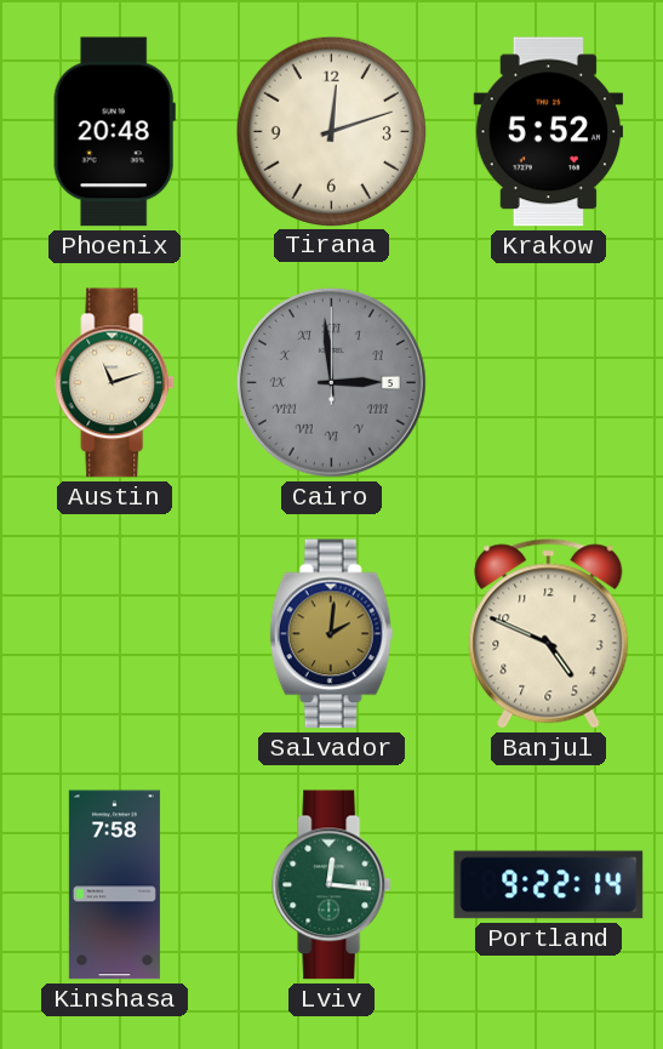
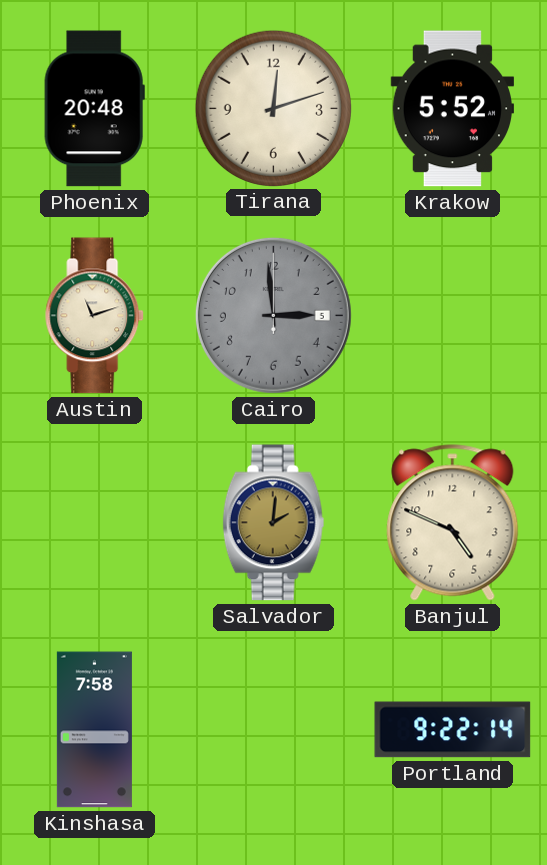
Cairo numerals: Roman -> Arabic
Lviv: 12:16 -> none
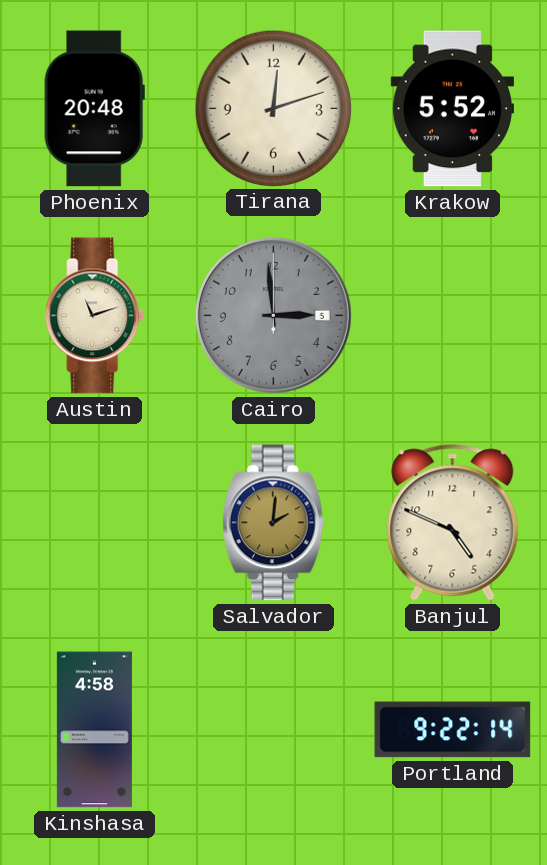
Kinshasa: 7:58 -> 4:58
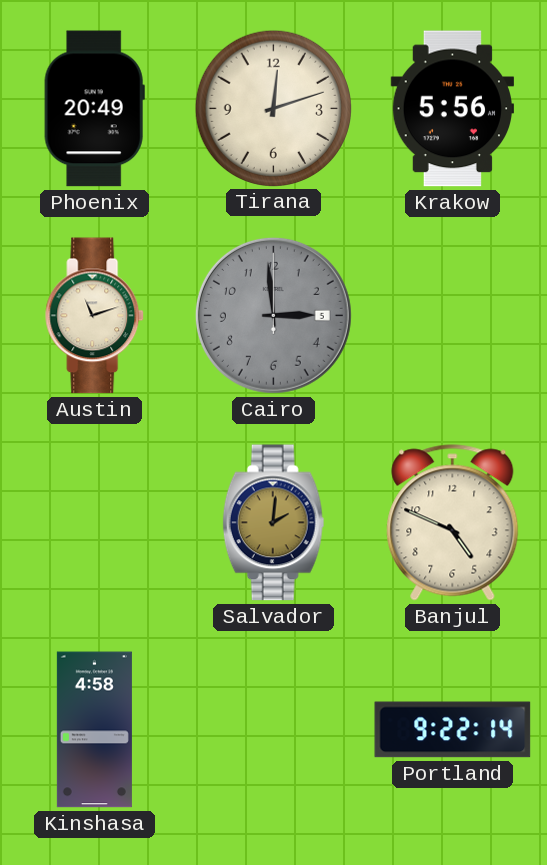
Phoenix: 20:48 -> 20:49
Krakow: 5:52 -> 5:56
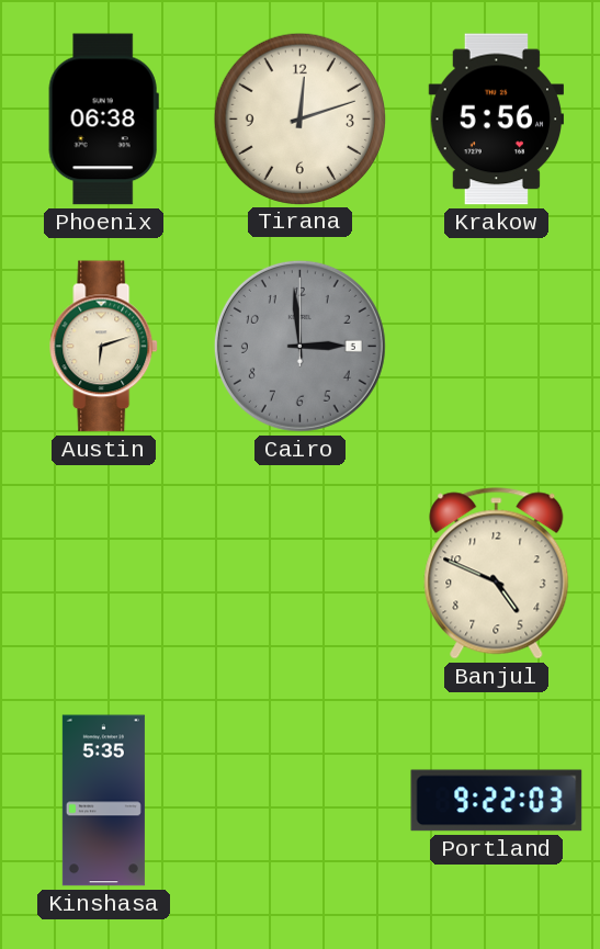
Phoenix: 20:49 -> 06:38
Austin: 11:12 -> 6:12
Salvador: 2:01 -> none
Kinshasa: 4:58 -> 5:35
Portland: 9:22:14 -> 9:22:03
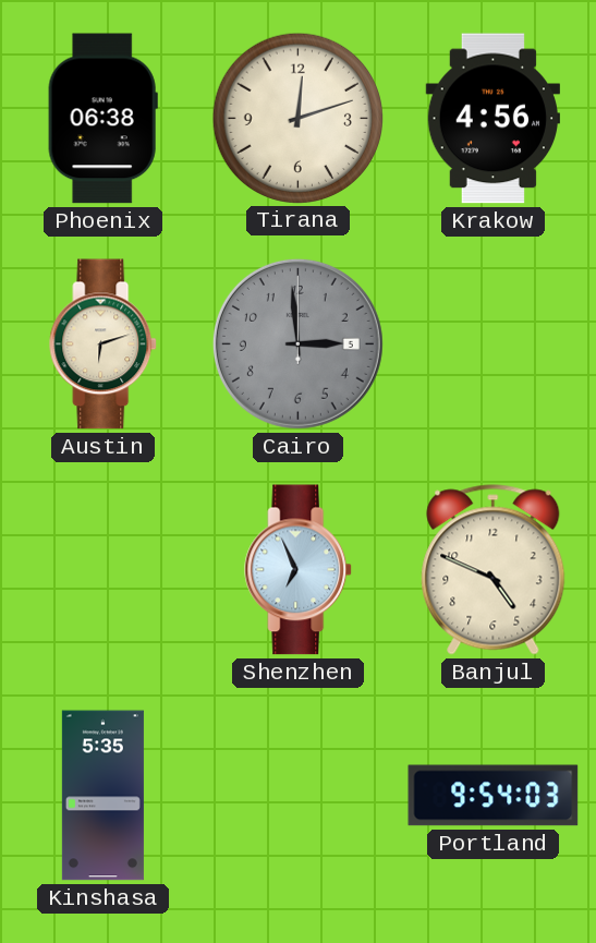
Krakow: 5:56 -> 4:56
Shenzhen: none -> 6:56
Portland: 9:22 -> 9:54
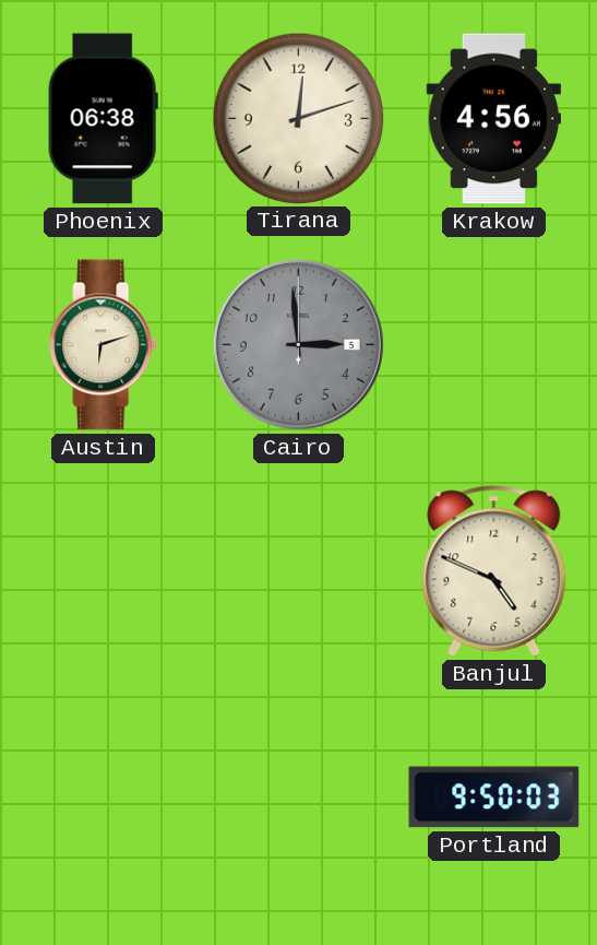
Shenzhen: 6:56 -> none
Kinshasa: 5:35 -> none
Portland: 9:54 -> 9:50
